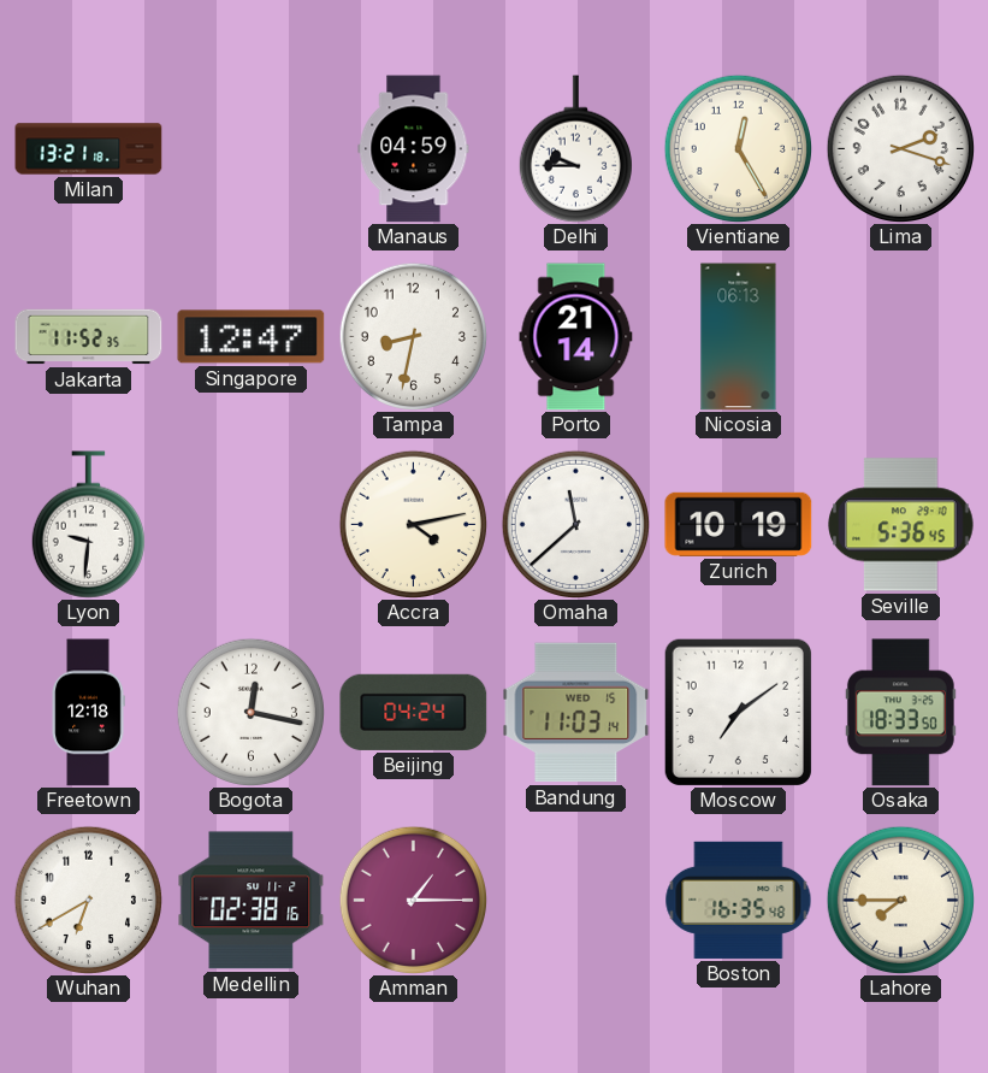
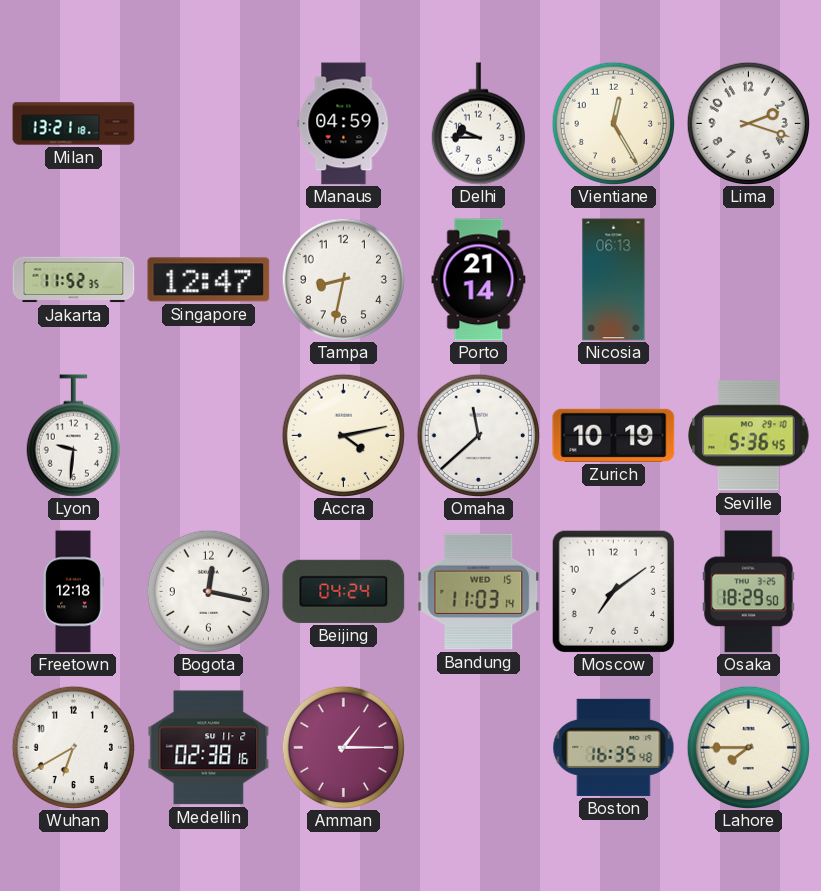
Osaka: 18:33 -> 18:29
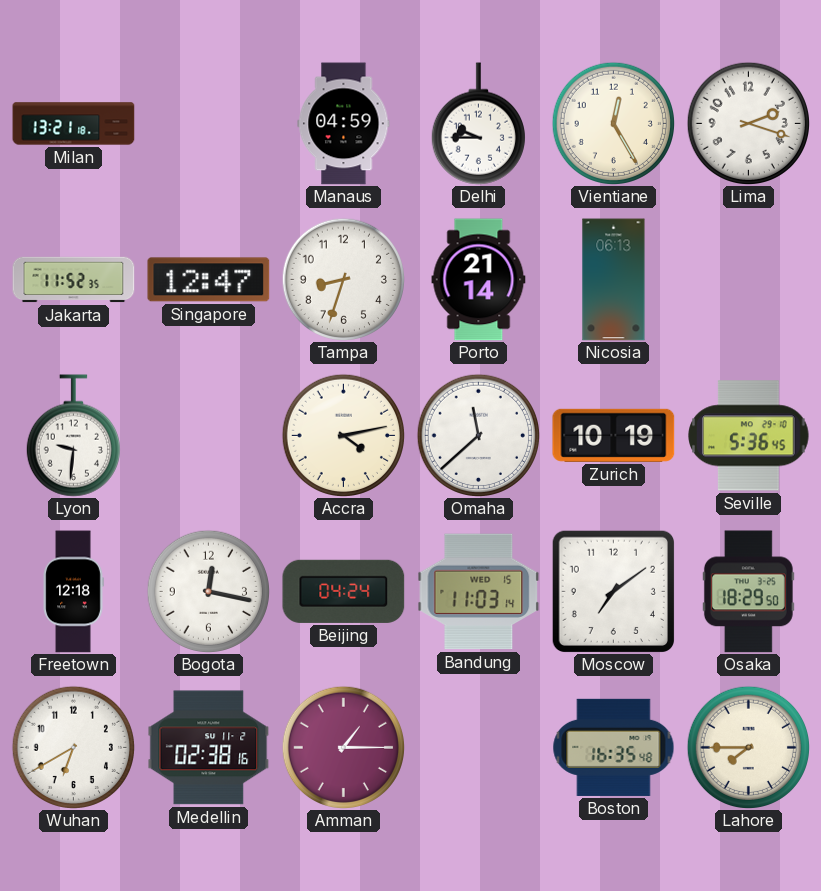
Tampa: 8:32 -> 8:33
